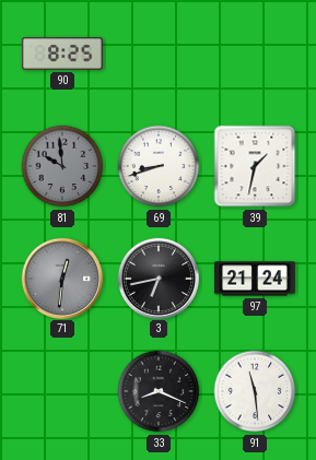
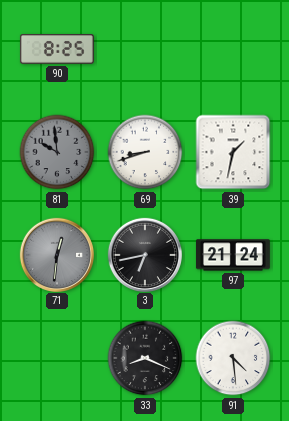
91: 11:29 -> 4:29
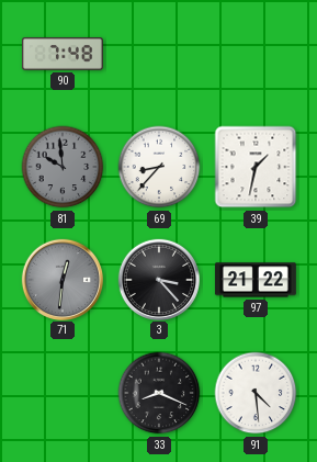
90: 8:25 -> 7:48
69: 8:42 -> 8:37
3: 6:43 -> 3:23
97: 21:24 -> 21:22
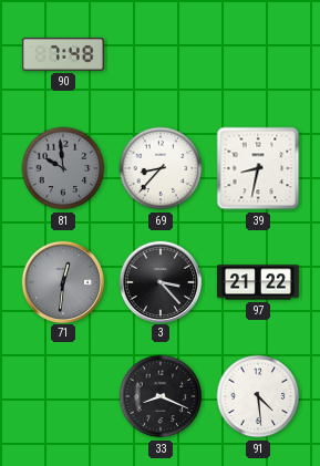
39: 1:32 -> 8:32
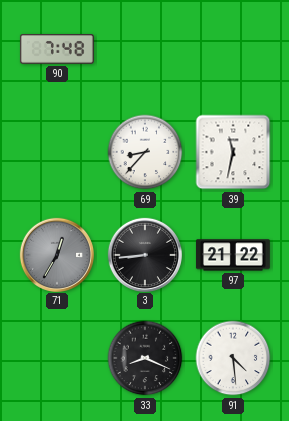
81: 9:59 -> none
39: 8:32 -> 11:32
71: 12:31 -> 12:35
3: 3:23 -> 8:44
